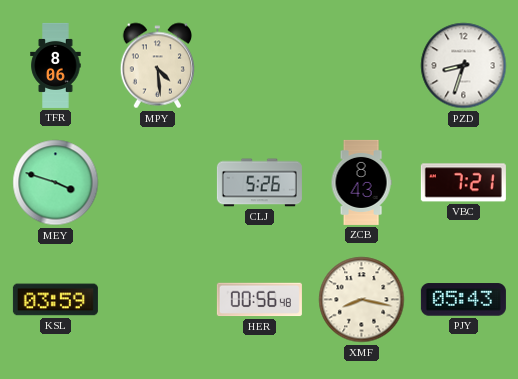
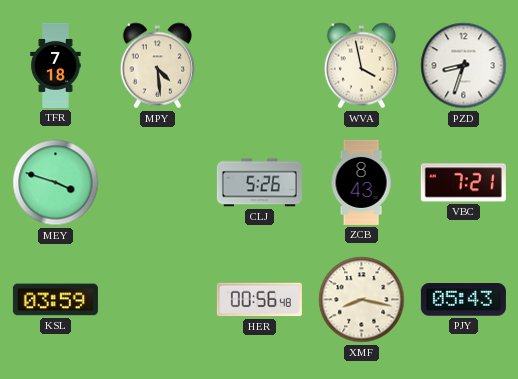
TFR: 8:06 -> 7:18
WVA: none -> 3:58
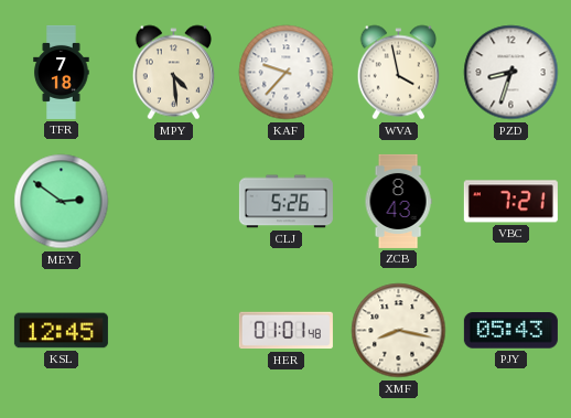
KAF: none -> 9:37
MEY: 3:48 -> 2:51
KSL: 03:59 -> 12:45
HER: 00:56 -> 01:01
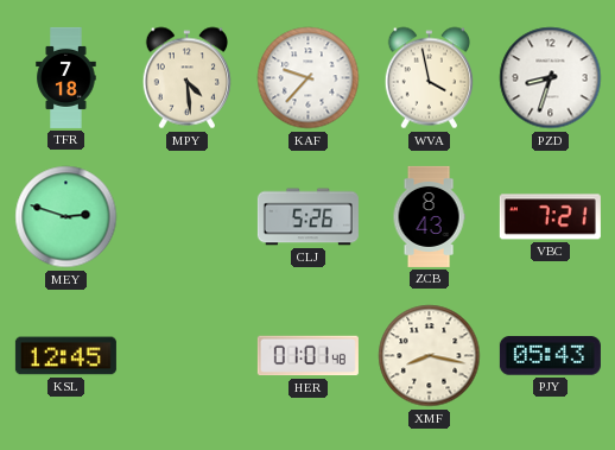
MEY: 2:51 -> 2:48
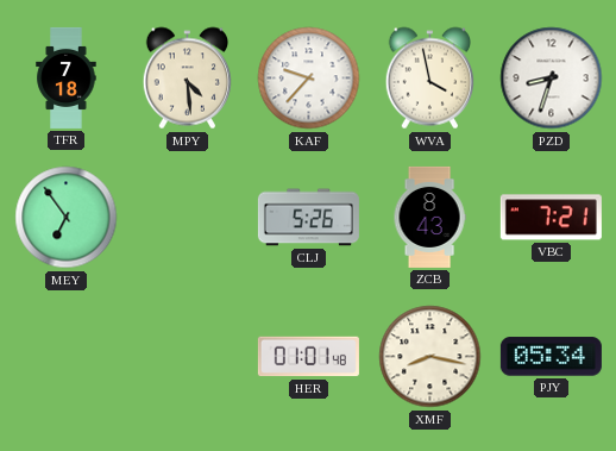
MEY: 2:48 -> 6:54
KSL: 12:45 -> none
PJY: 05:43 -> 05:34
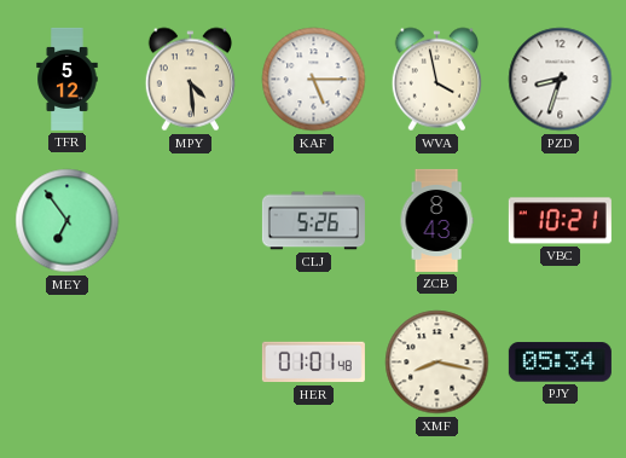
TFR: 7:18 -> 5:12
KAF: 9:37 -> 5:15
VBC: 7:21 -> 10:21
